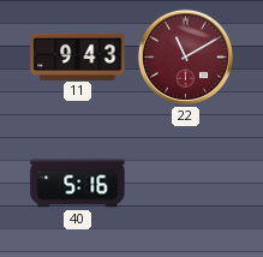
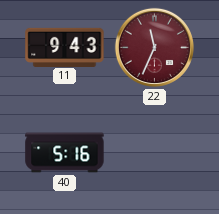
22: 11:10 -> 11:34
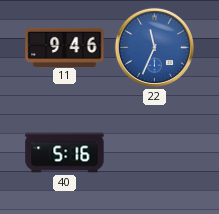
11: 9:43 -> 9:46
22 dial: burgundy -> blue
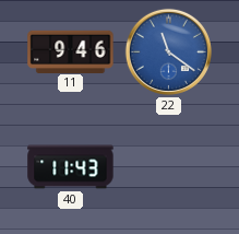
22: 11:34 -> 11:21
40: 5:16 -> 11:43
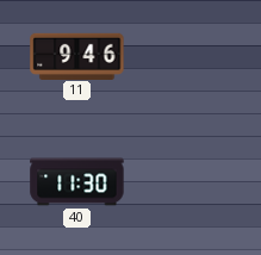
22: 11:21 -> none
40: 11:43 -> 11:30
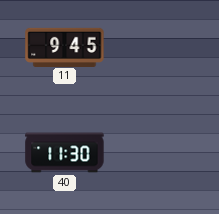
11: 9:46 -> 9:45
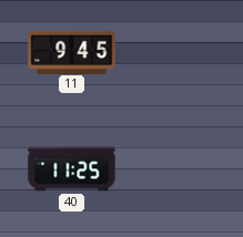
40: 11:30 -> 11:25
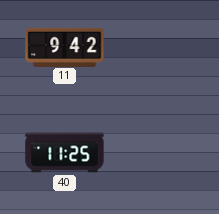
11: 9:45 -> 9:42
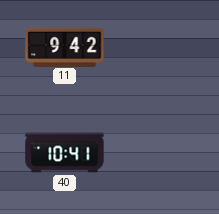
40: 11:25 -> 10:41
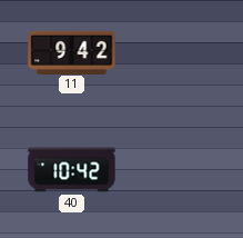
40: 10:41 -> 10:42
